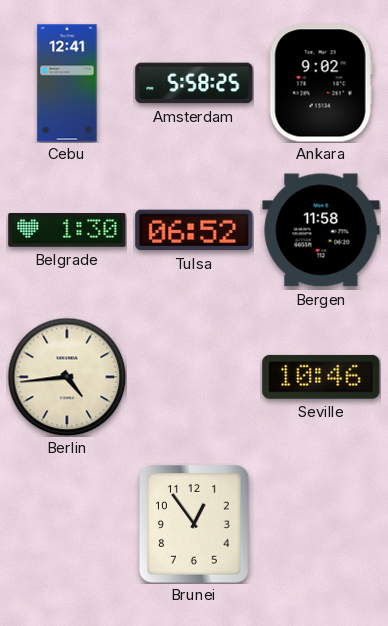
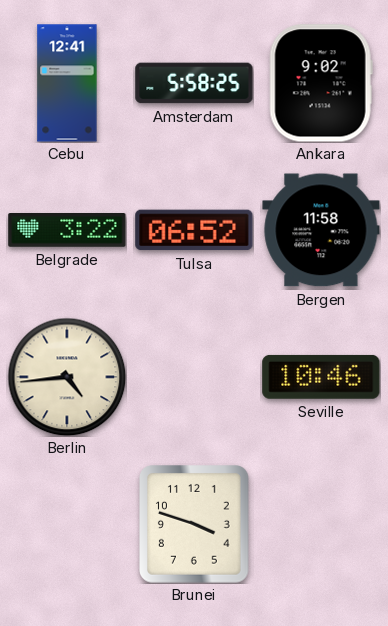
Belgrade: 1:30 -> 3:22
Brunei: 12:54 -> 3:48
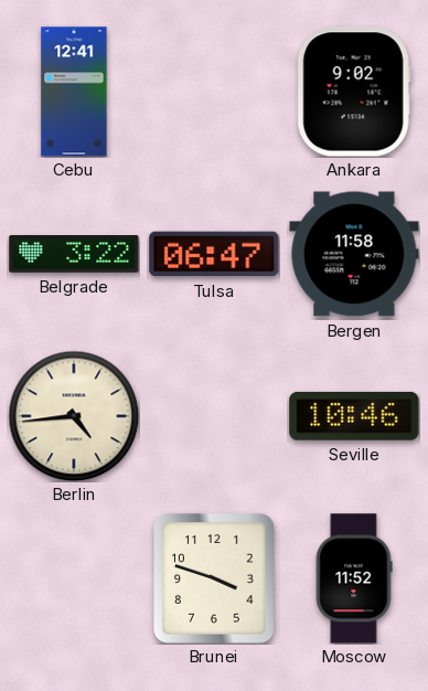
Amsterdam: 5:58 -> none
Tulsa: 06:52 -> 06:47
Moscow: none -> 11:52
